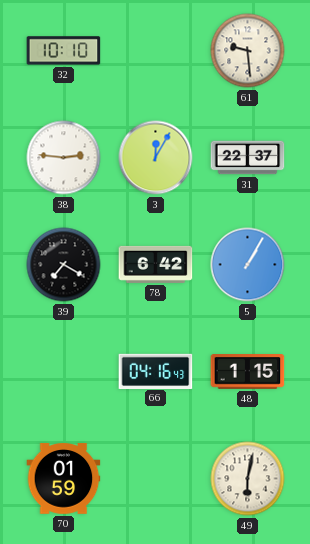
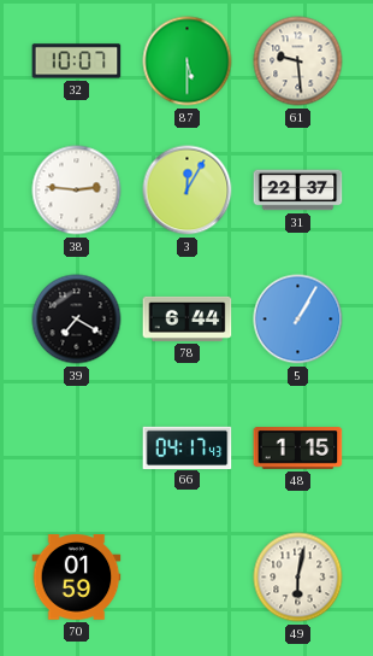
32: 10:10 -> 10:07
87: none -> 5:30
78: 6:42 -> 6:44
66: 04:16 -> 04:17
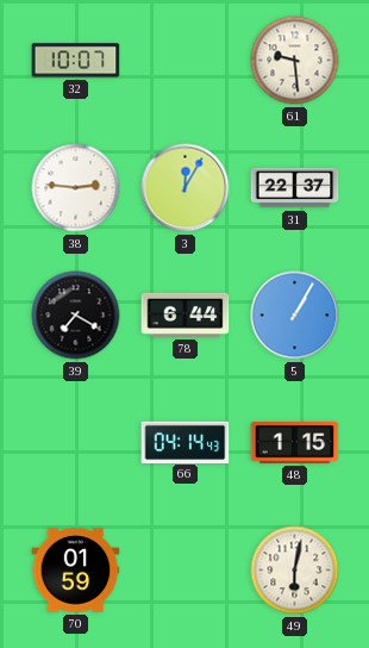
87: 5:30 -> none
66: 04:17 -> 04:14
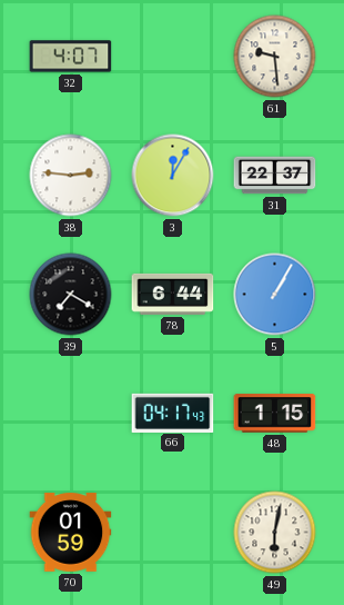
32: 10:07 -> 4:07
66: 04:14 -> 04:17
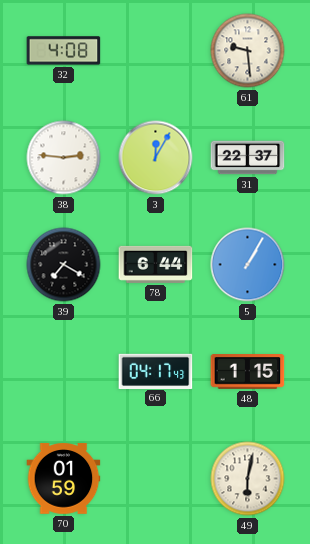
32: 4:07 -> 4:08
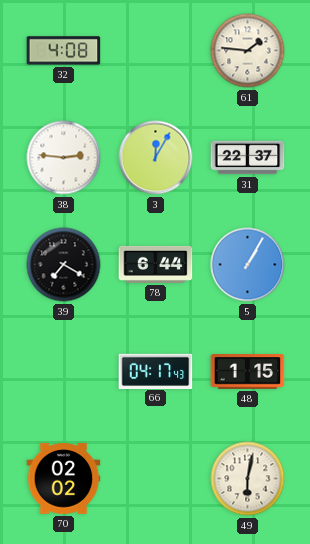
61: 9:29 -> 1:46
70: 01:59 -> 02:02
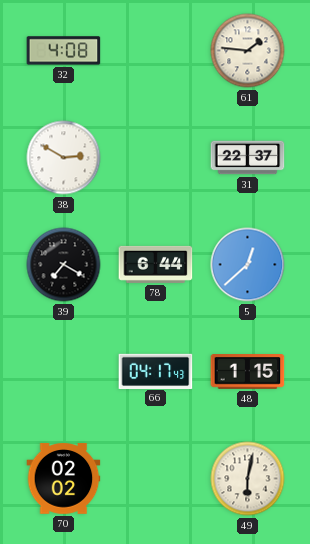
38: 2:46 -> 2:50
3: 12:05 -> none
5: 1:05 -> 12:38
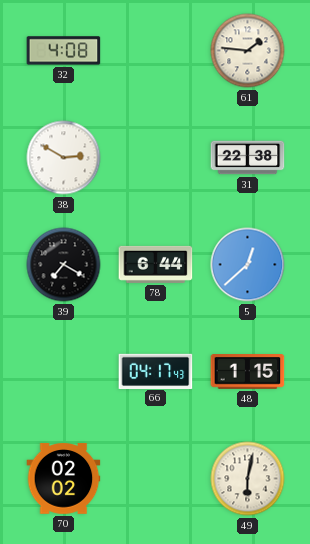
31: 22:37 -> 22:38
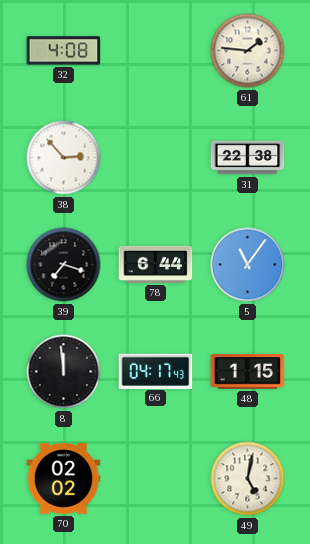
38: 2:50 -> 2:53
39: 7:20 -> 7:18
5: 12:38 -> 11:06
8: none -> 11:59
49: 6:02 -> 5:02
